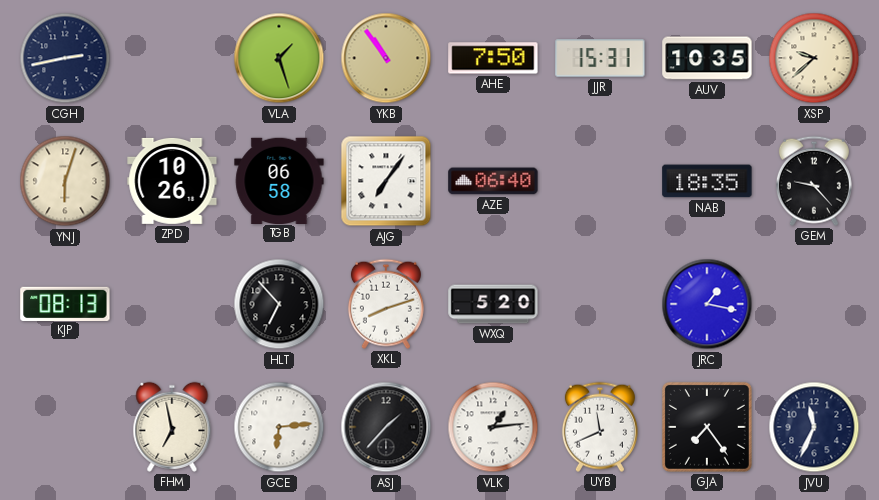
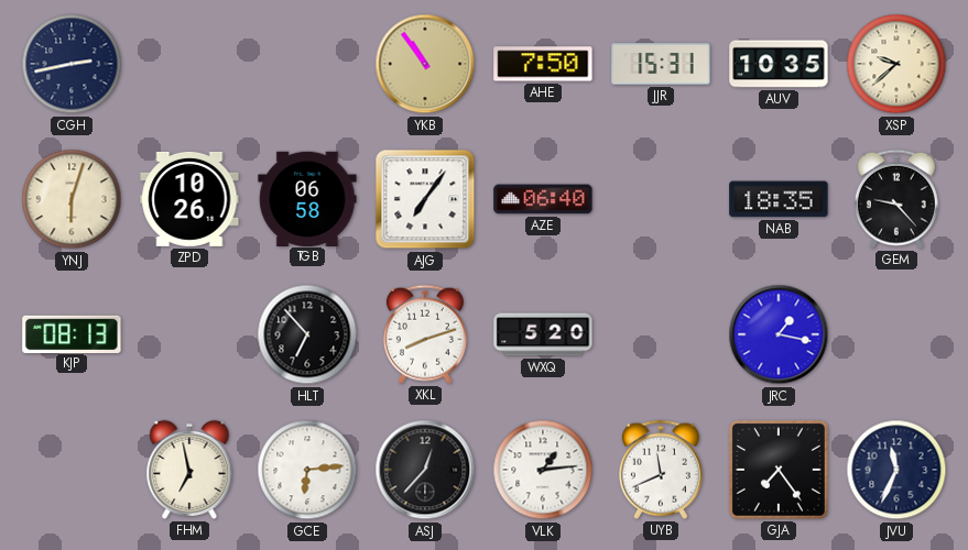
VLA: 1:27 -> none
ASJ: 1:37 -> 12:37
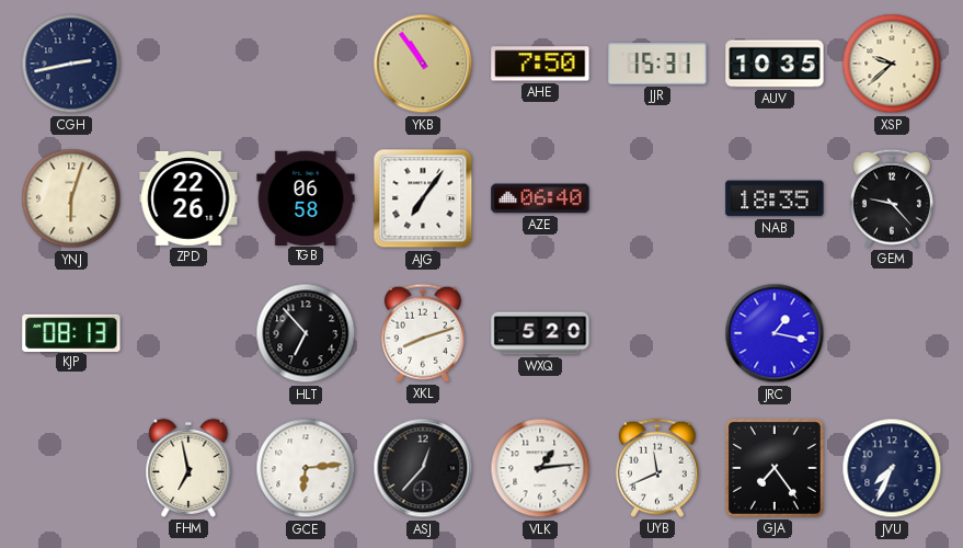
ZPD: 10:26 -> 22:26
JVU: 11:34 -> 7:34
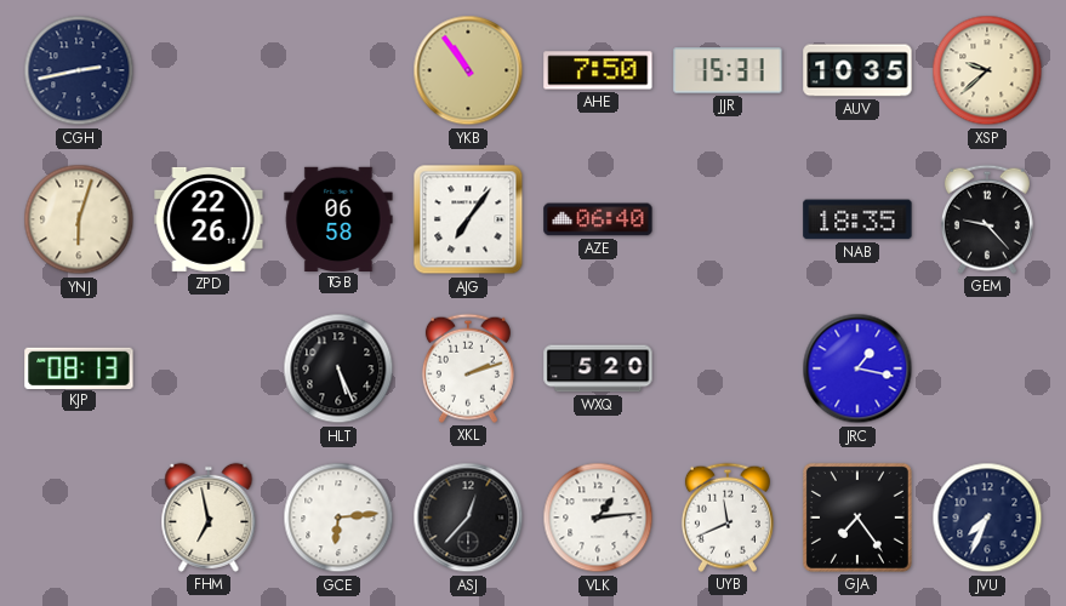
HLT: 6:53 -> 5:26
XKL: 8:12 -> 2:12
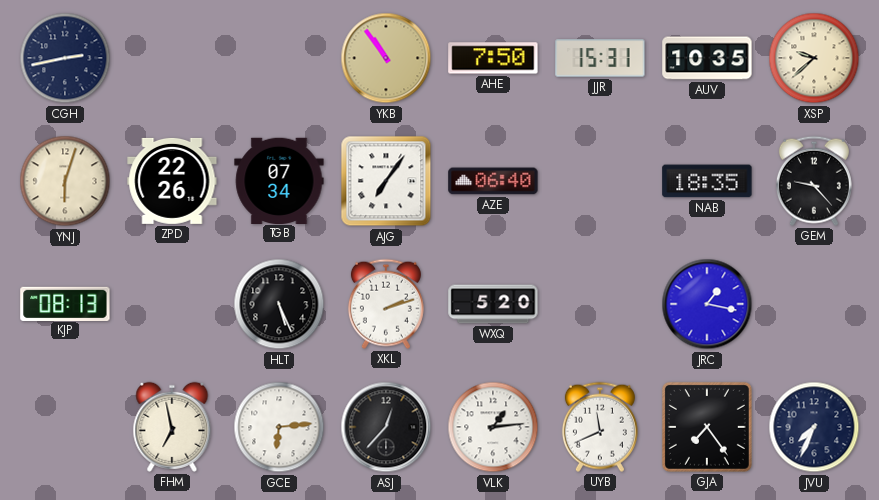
TGB: 06:58 -> 07:34
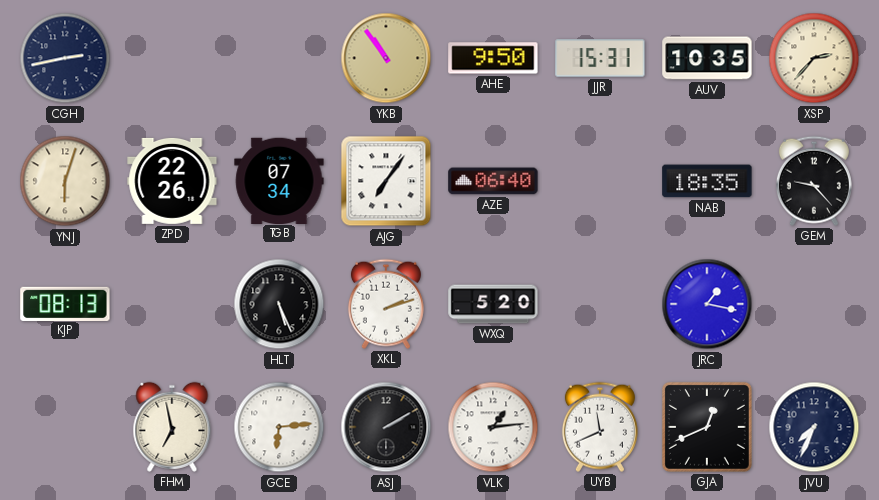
AHE: 7:50 -> 9:50
XSP: 9:38 -> 2:37
ASJ: 12:37 -> 2:10
GJA: 7:24 -> 12:41
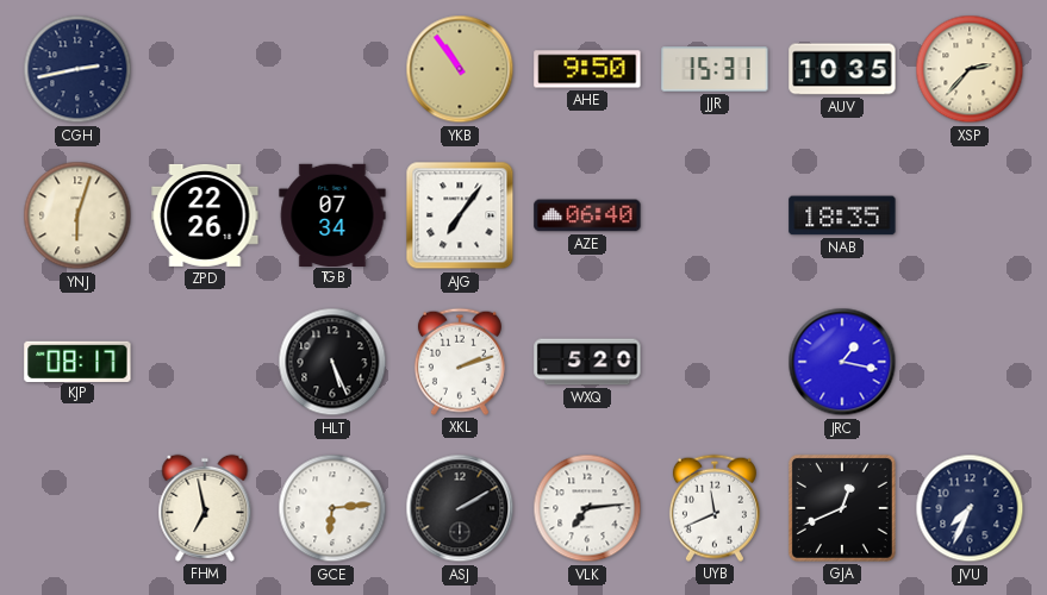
GEM: 9:23 -> none
KJP: 08:13 -> 08:17
VLK: 1:14 -> 7:14
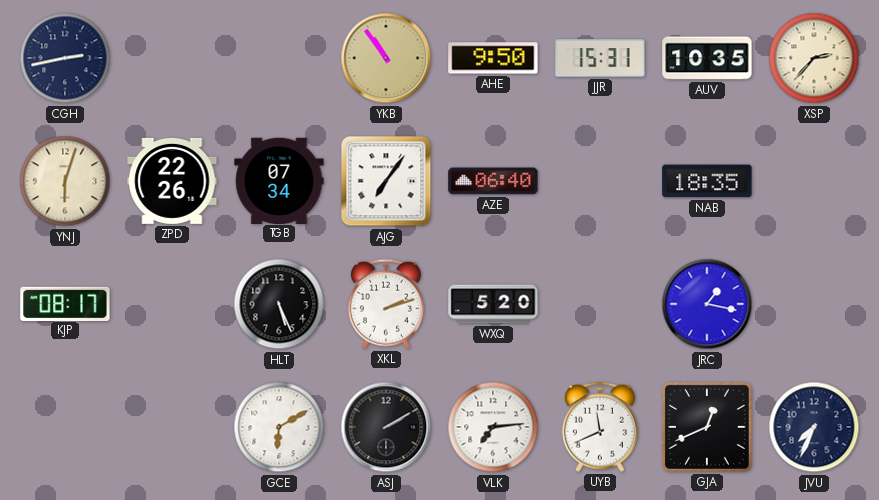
FHM: 6:58 -> none
GCE: 6:14 -> 6:10
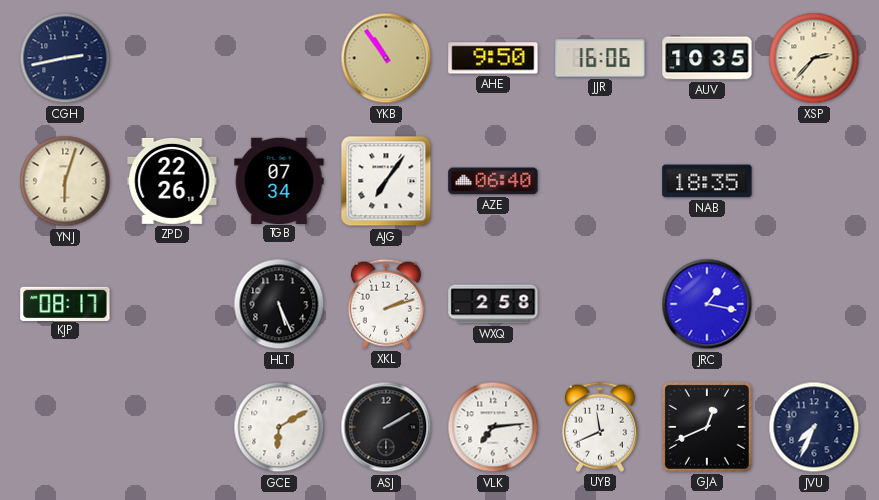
JJR: 15:31 -> 16:06
WXQ: 5:20 -> 2:58
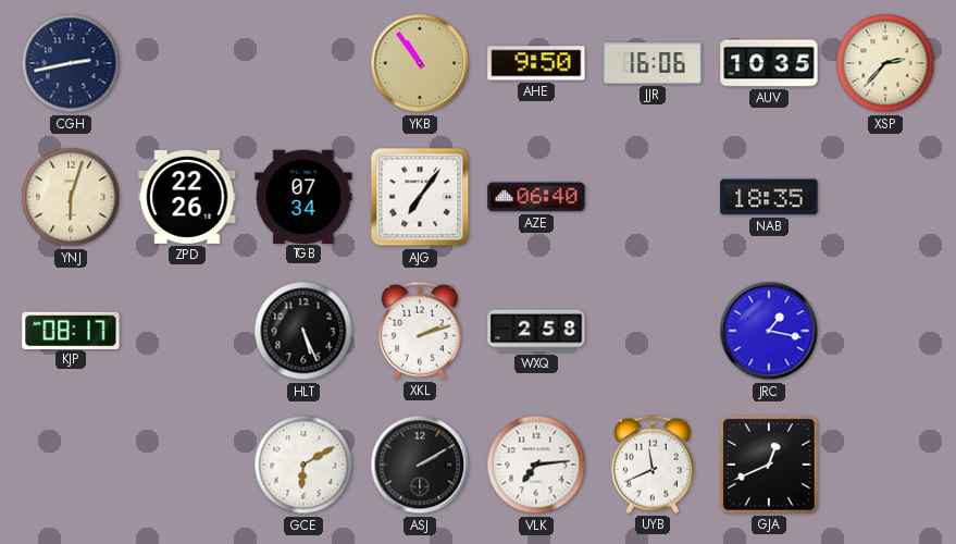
JVU: 7:34 -> none
